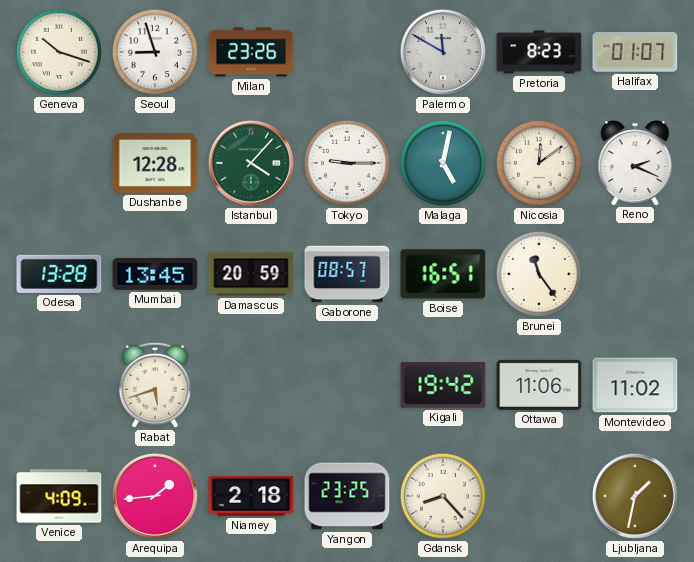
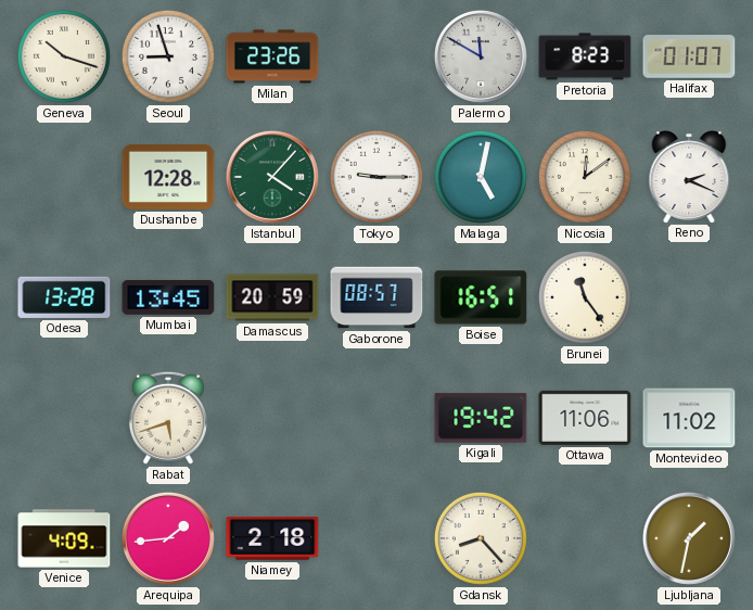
Yangon: 23:25 -> none
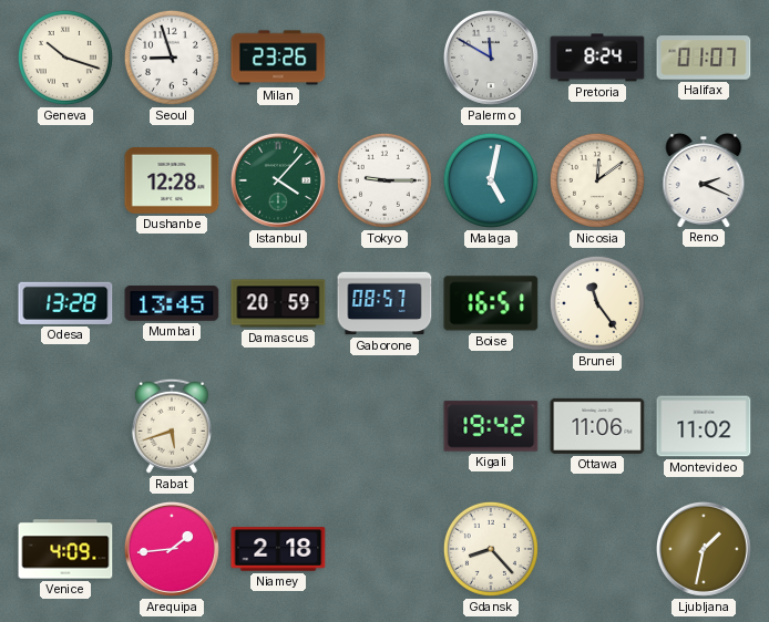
Pretoria: 8:23 -> 8:24
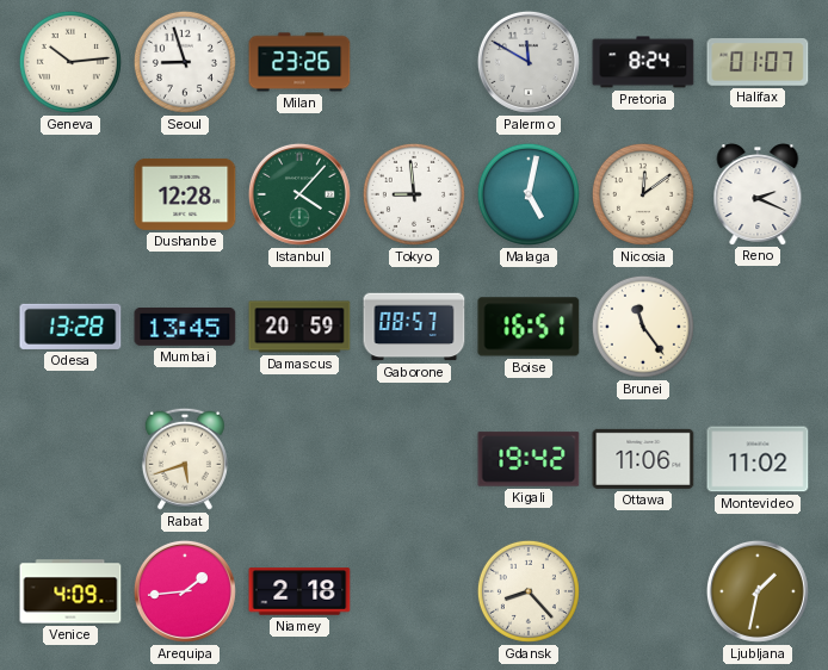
Geneva: 10:18 -> 10:14
Tokyo: 9:15 -> 8:59
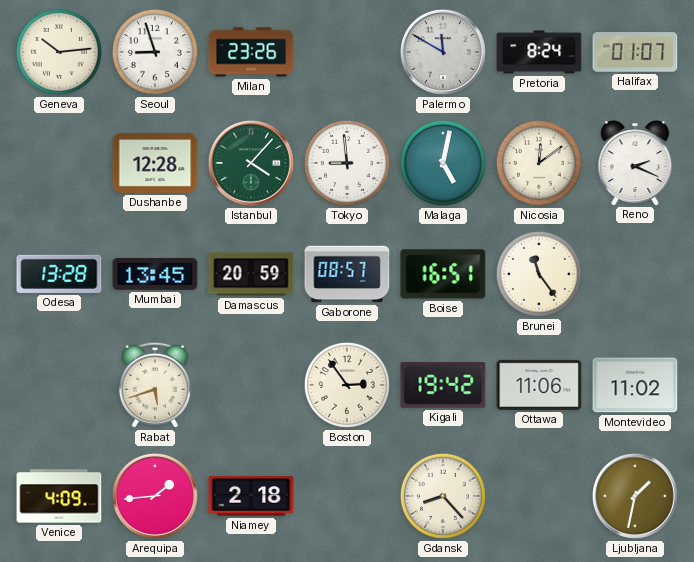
Boston: none -> 2:54
